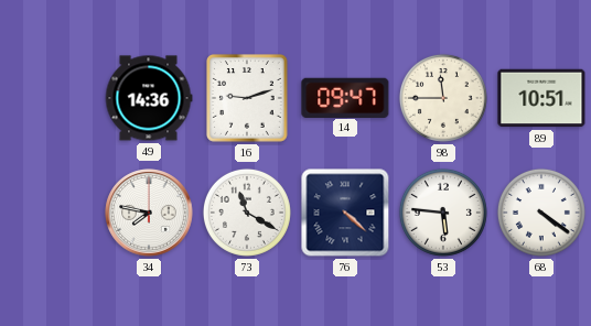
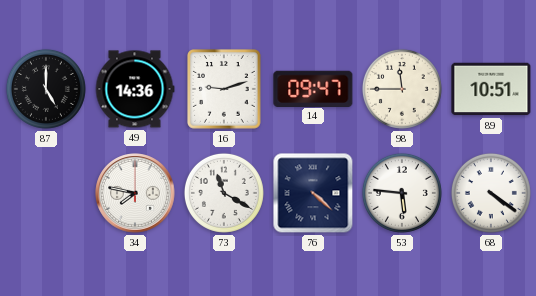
87: none -> 5:00
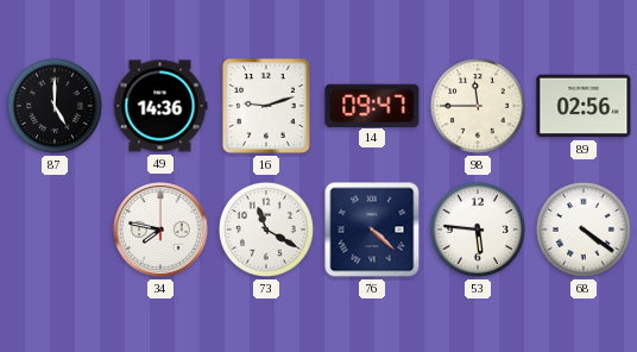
89: 10:51 -> 02:56
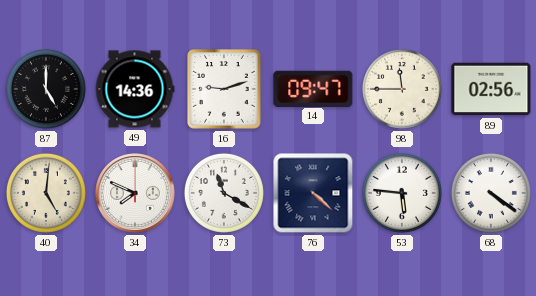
40: none -> 5:01
34: 7:47 -> 7:49
